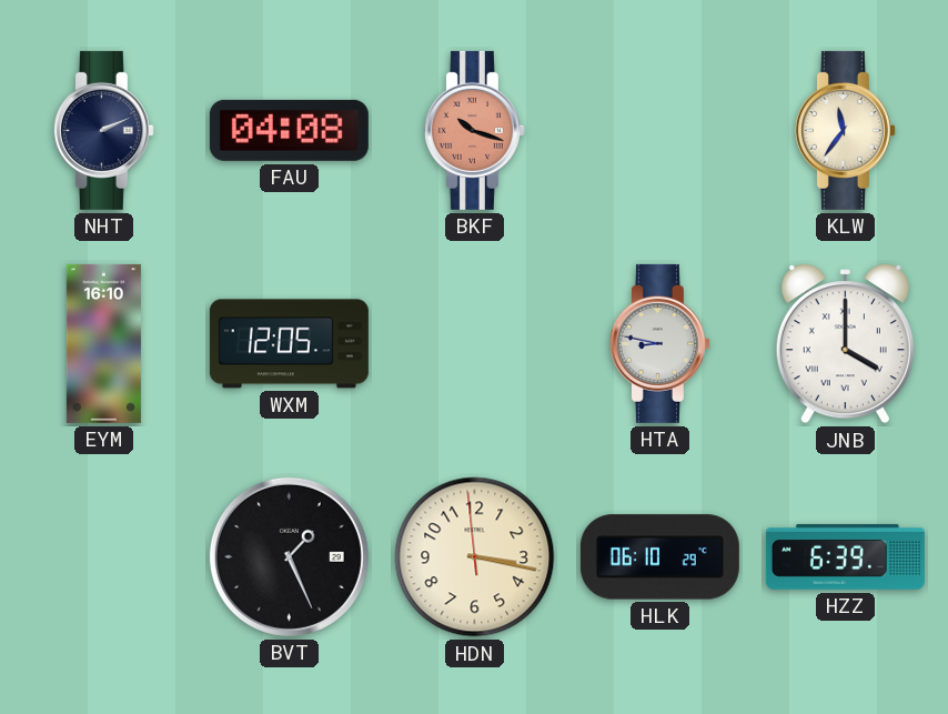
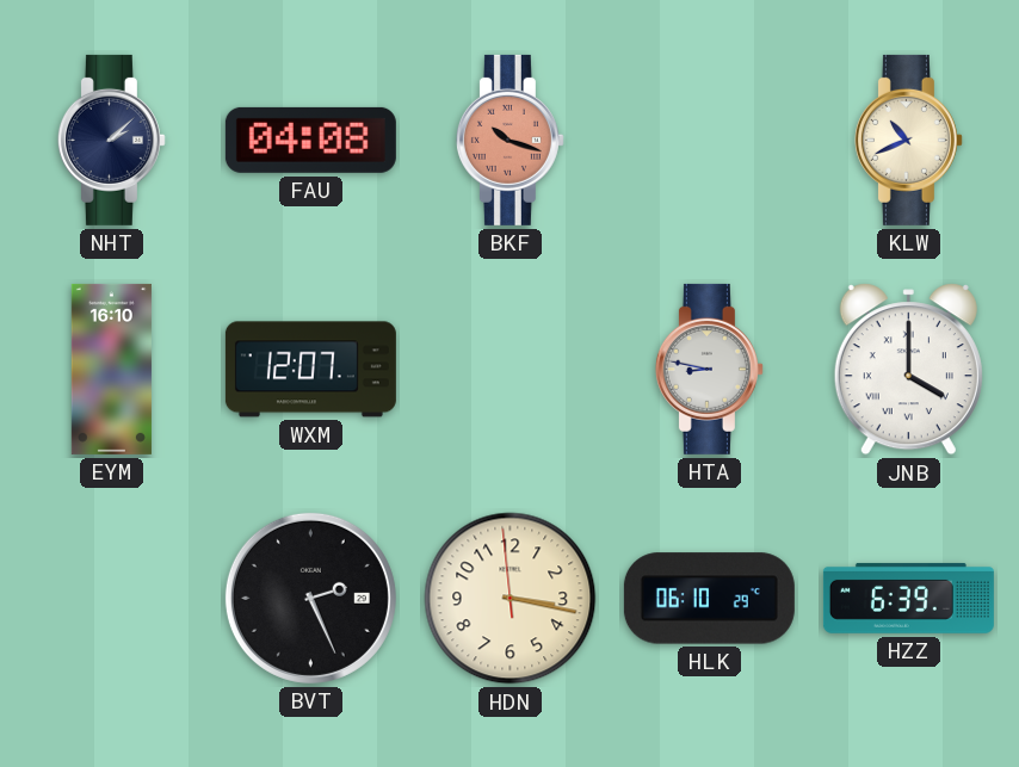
NHT: 2:11 -> 2:08
KLW: 11:36 -> 10:41
WXM: 12:05 -> 12:07
BVT: 1:26 -> 2:26
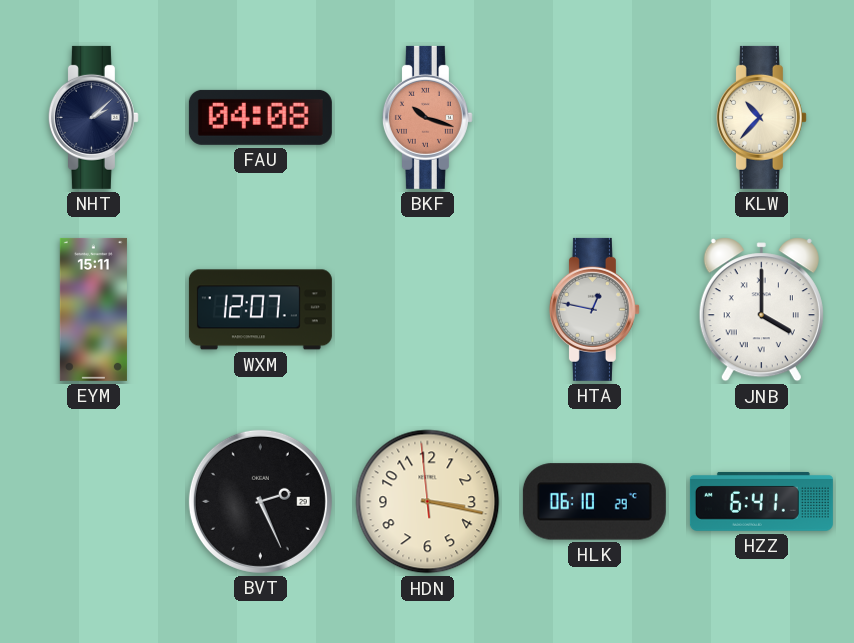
KLW: 10:41 -> 10:37
EYM: 16:10 -> 15:11
HTA: 8:47 -> 12:47
HZZ: 6:39 -> 6:41
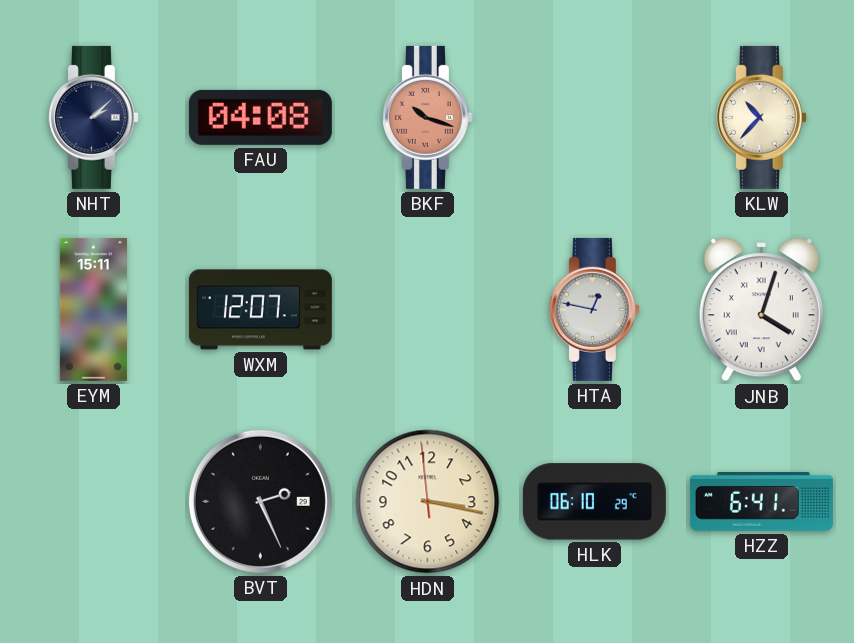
JNB: 4:00 -> 4:03
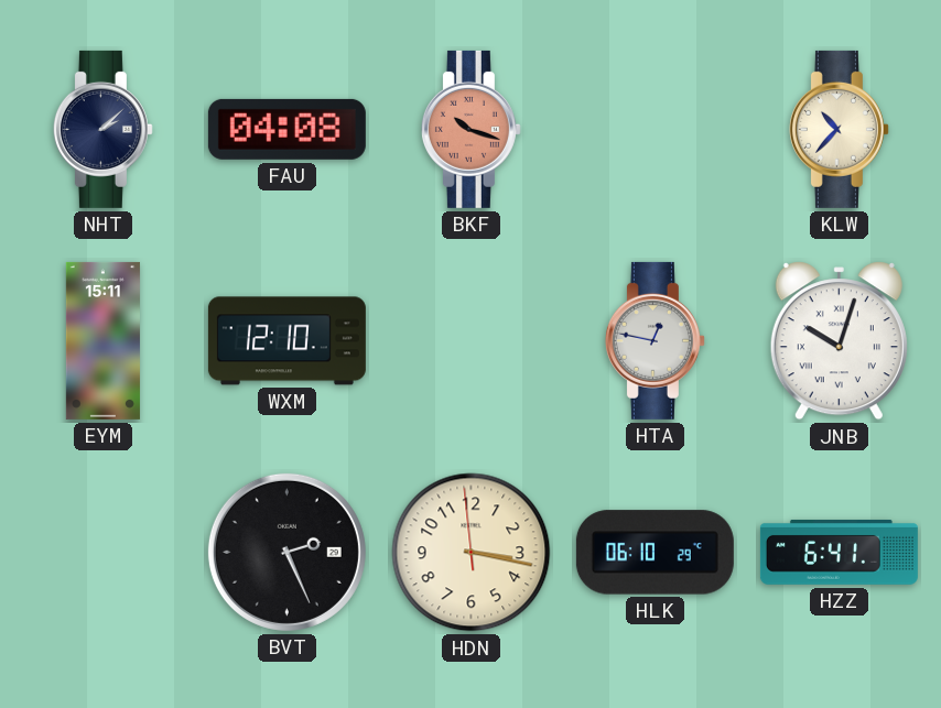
WXM: 12:07 -> 12:10
JNB: 4:03 -> 10:03
